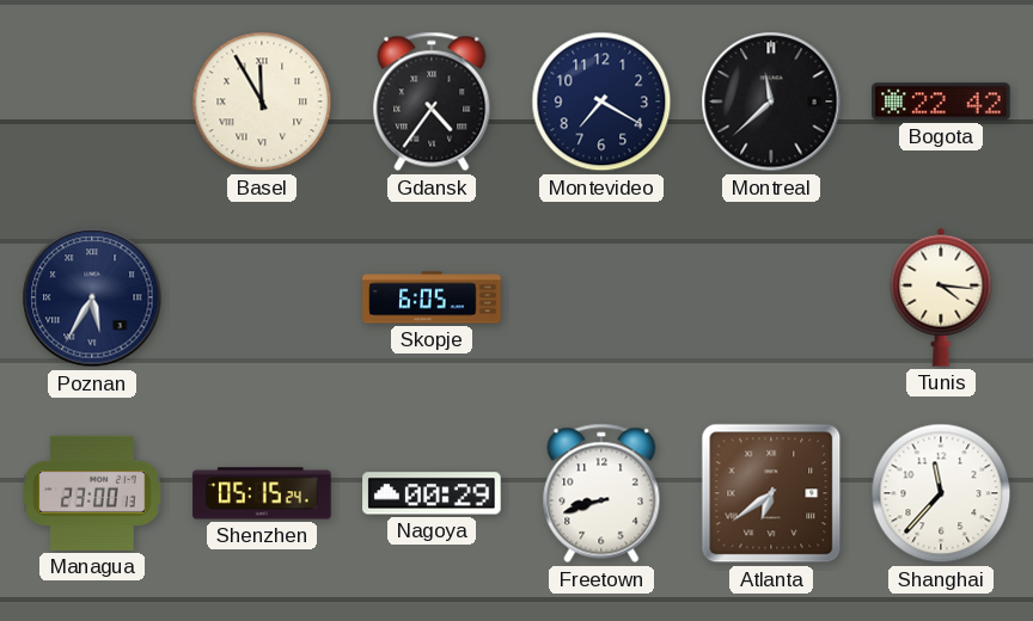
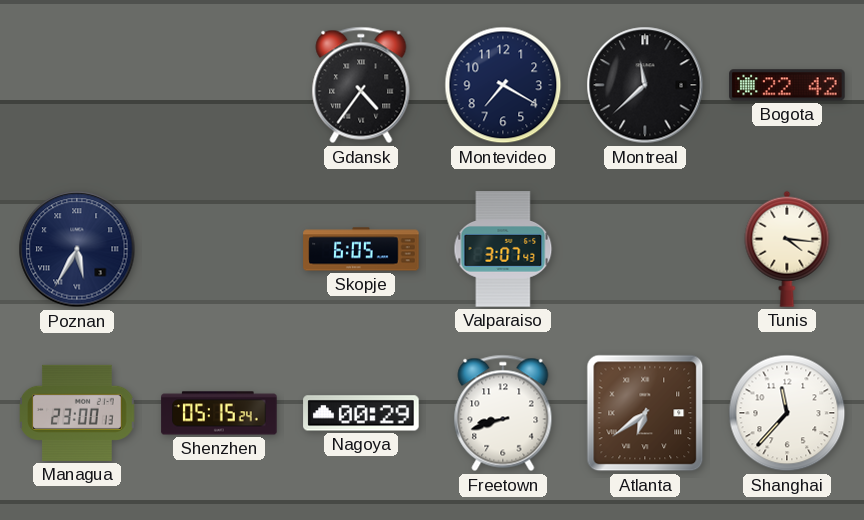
Basel: 11:55 -> none
Valparaiso: none -> 3:07
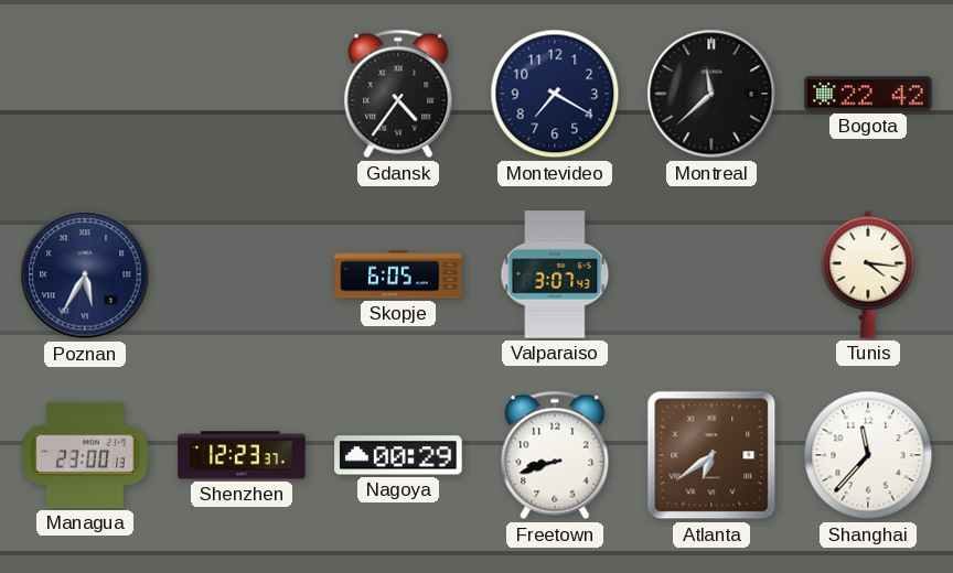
Shenzhen: 05:15 -> 12:23
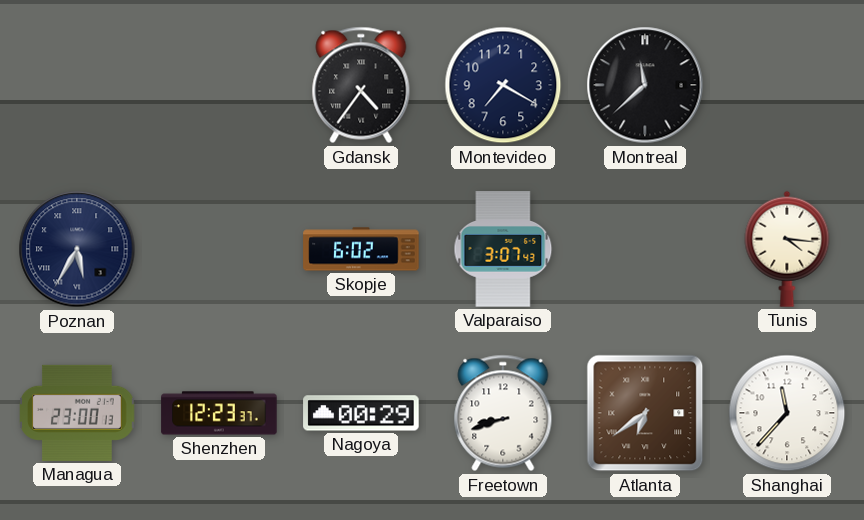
Bogota: 22:42 -> none
Skopje: 6:05 -> 6:02
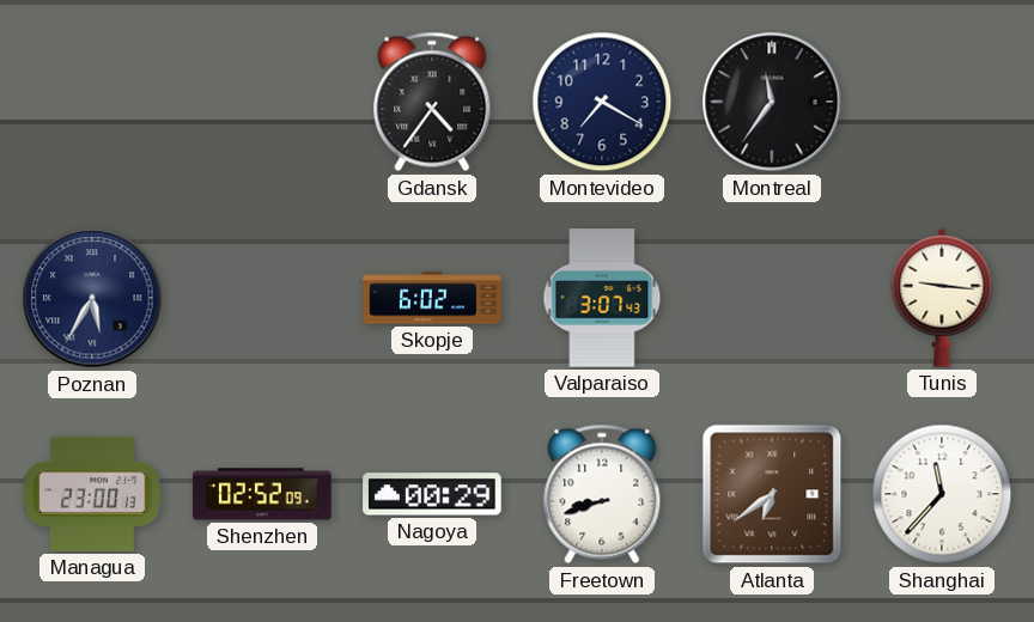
Montreal: 11:38 -> 11:36
Tunis: 4:16 -> 9:16
Shenzhen: 12:23 -> 02:52
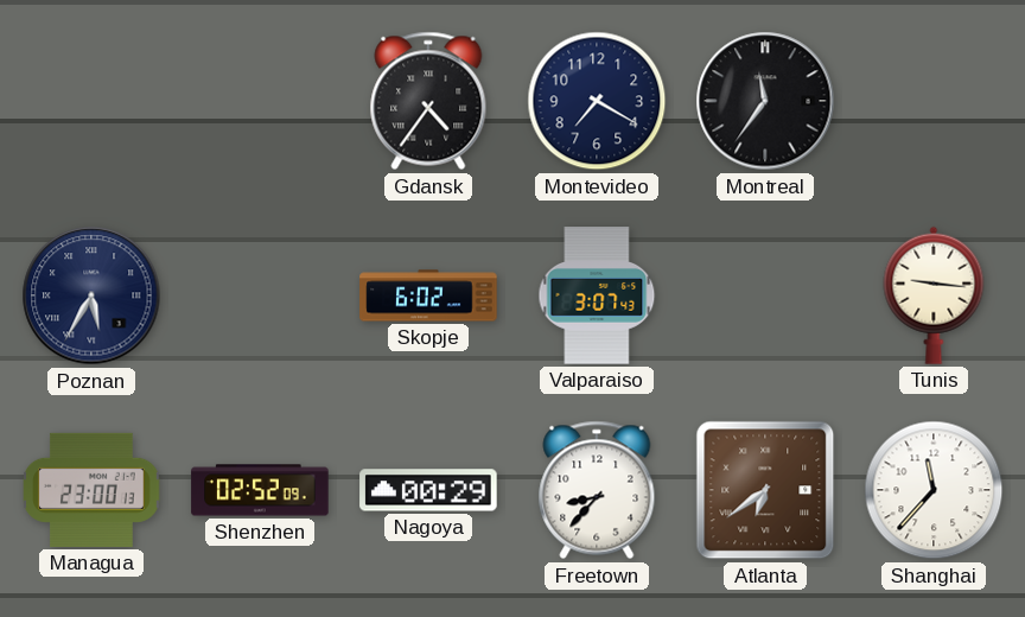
Freetown: 8:42 -> 8:37
